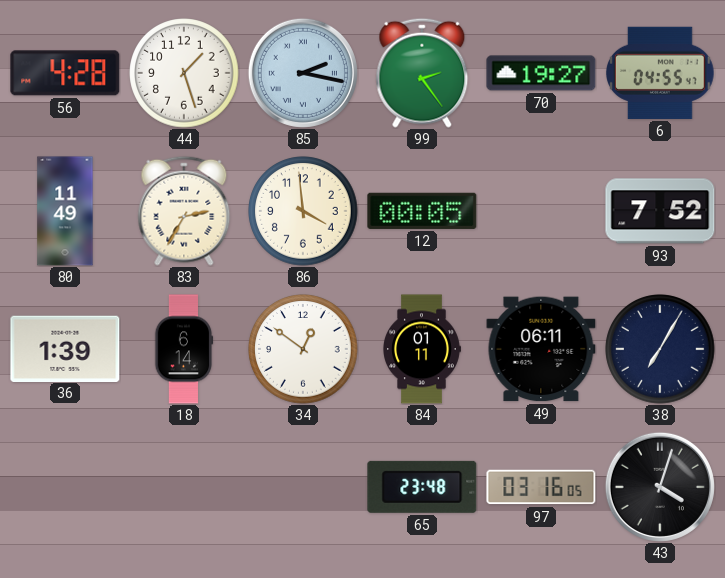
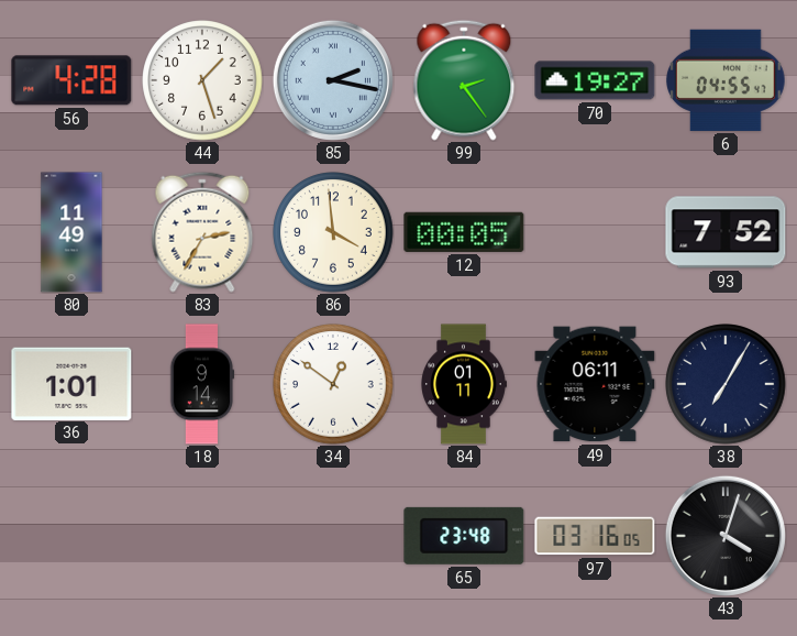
36: 1:39 -> 1:01
18: 6:14 -> 9:14
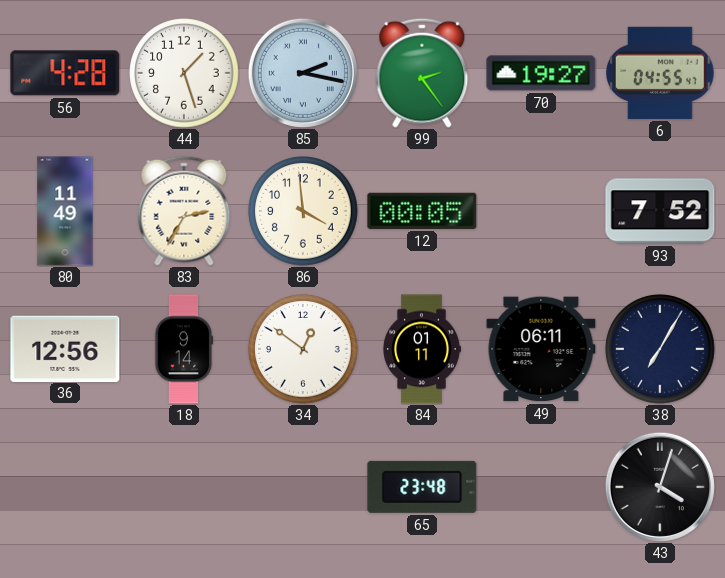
36: 1:01 -> 12:56
97: 03:16 -> none
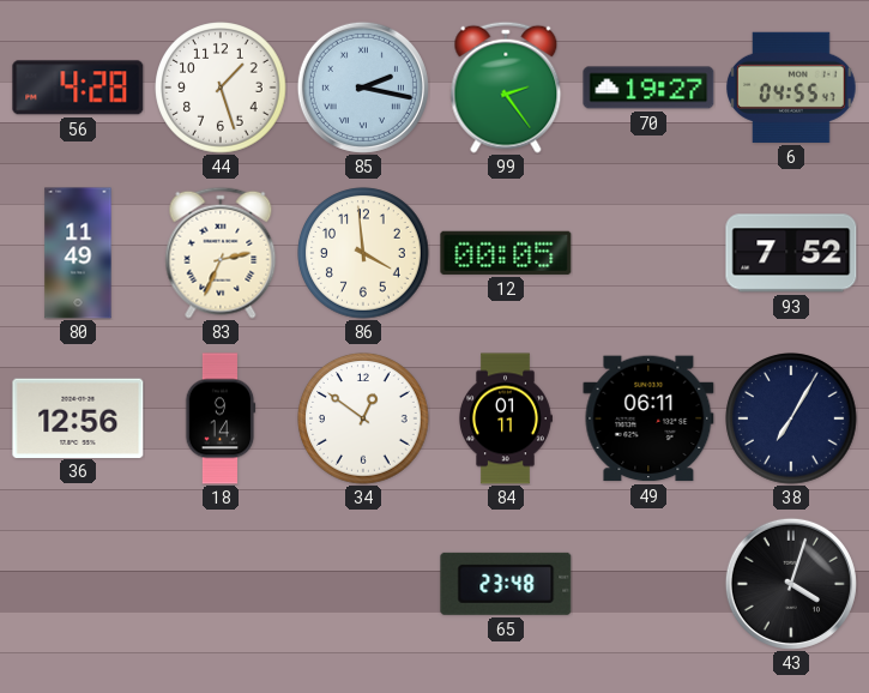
83: 2:35 -> 2:34
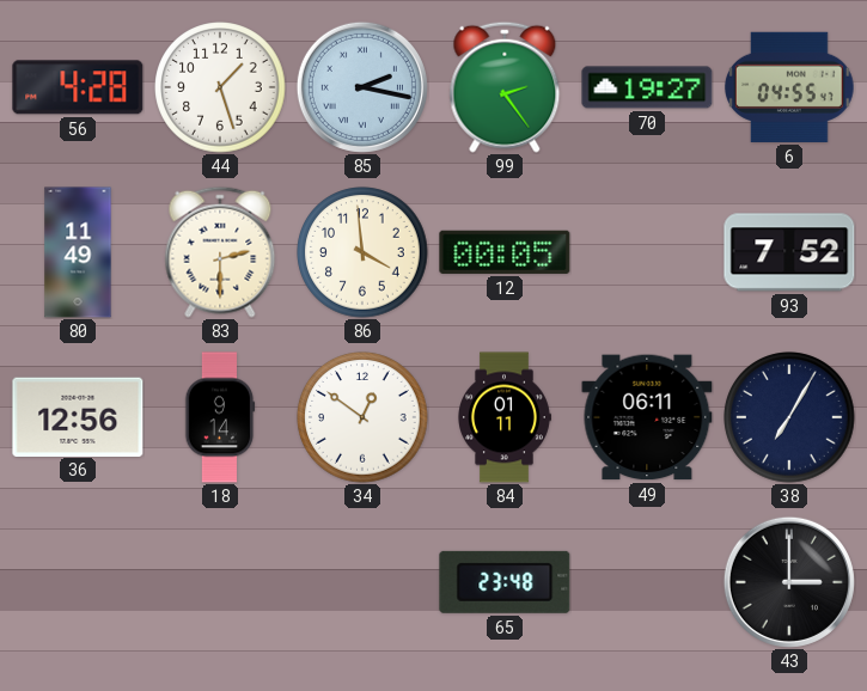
83: 2:34 -> 2:30
43: 4:03 -> 3:00
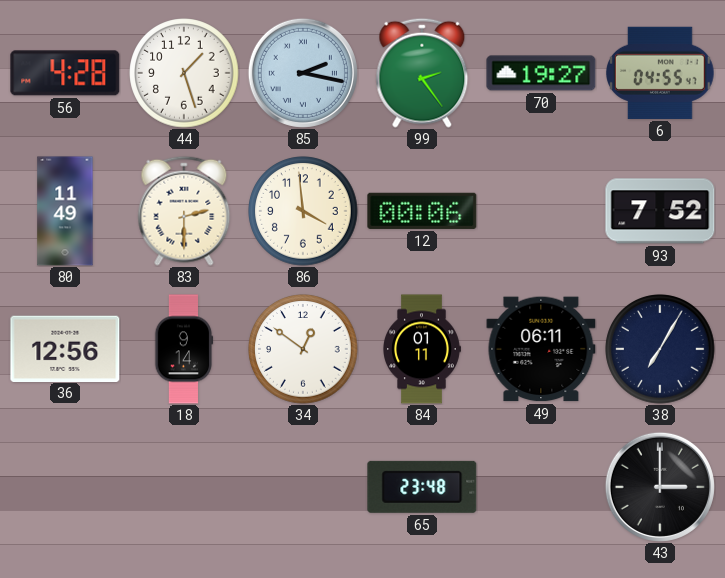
12: 00:05 -> 00:06
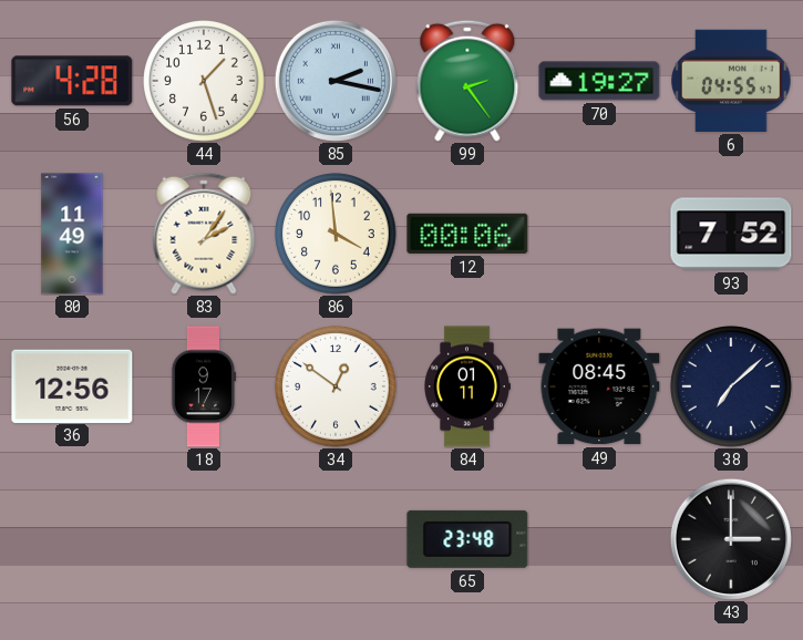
83: 2:30 -> 2:06
18: 9:14 -> 9:17
49: 06:11 -> 08:45
38: 7:05 -> 7:08
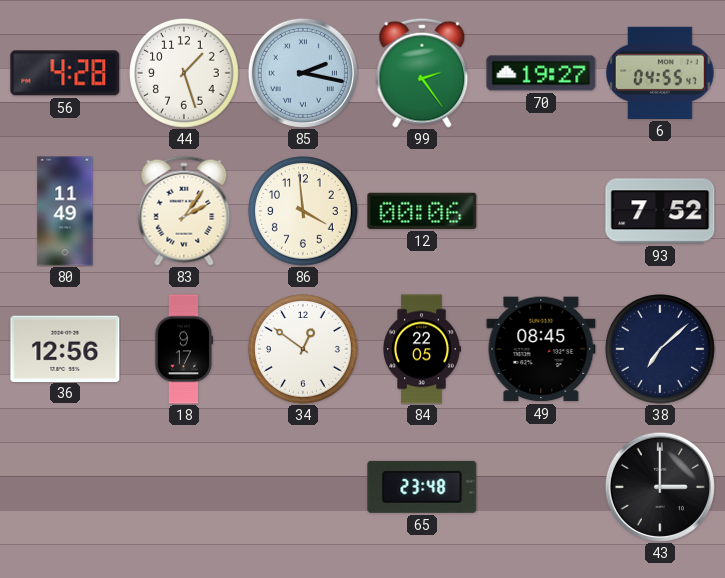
84: 01:11 -> 22:05
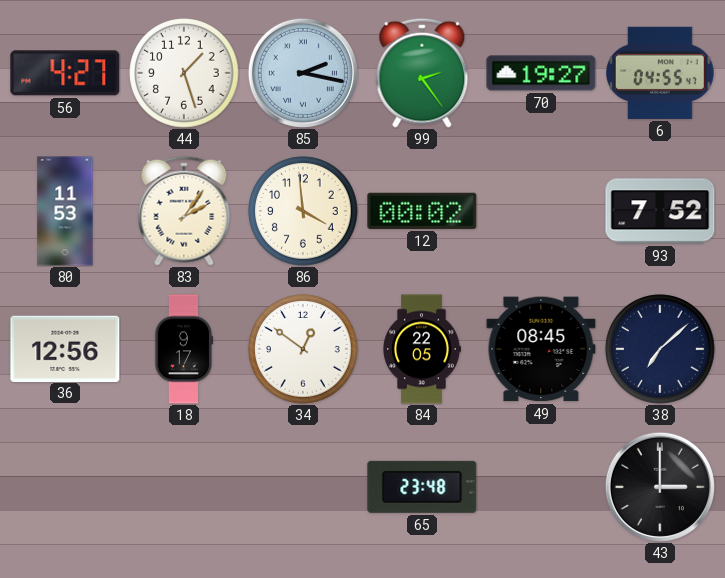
56: 4:28 -> 4:27
80: 11:49 -> 11:53
12: 00:06 -> 00:02
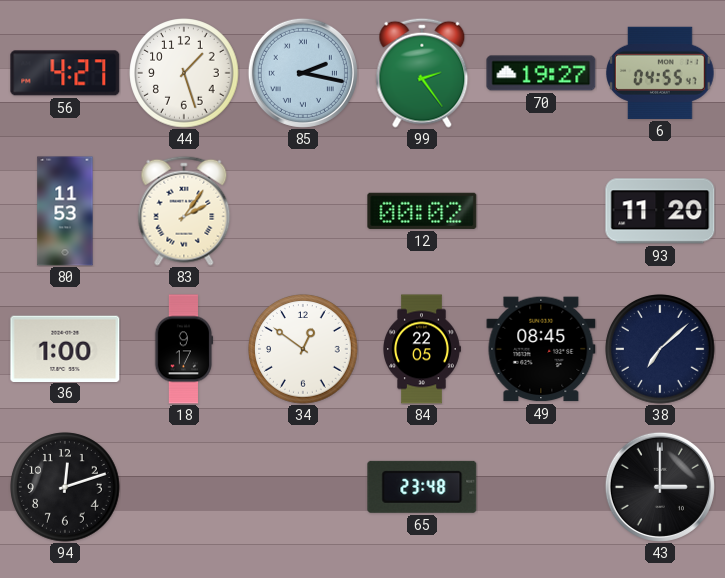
86: 3:59 -> none
93: 7:52 -> 11:20
36: 12:56 -> 1:00
94: none -> 12:12
